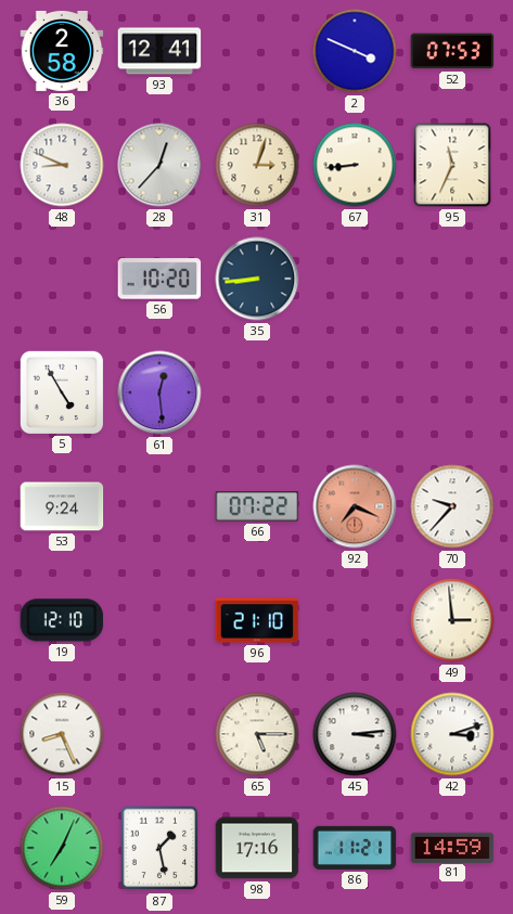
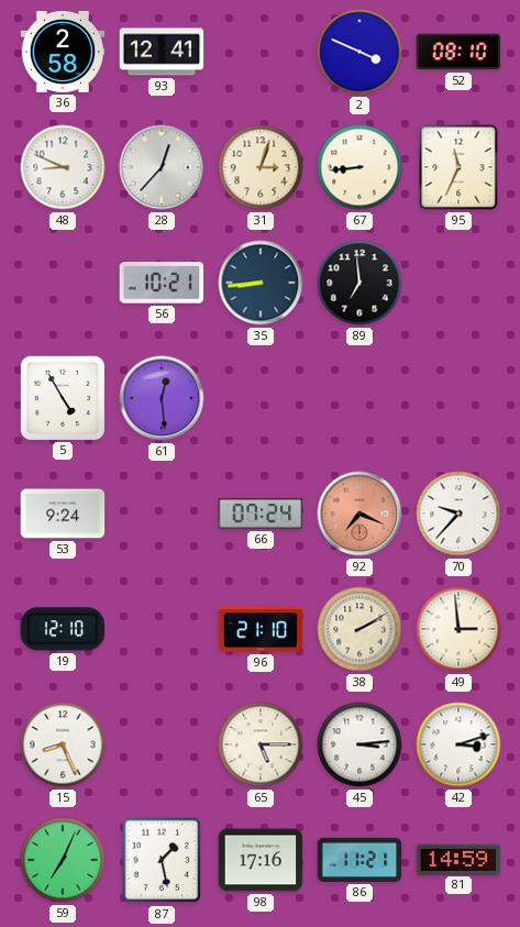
52: 07:53 -> 08:10
56: 10:20 -> 10:21
89: none -> 6:59
66: 07:22 -> 07:24
38: none -> 2:10
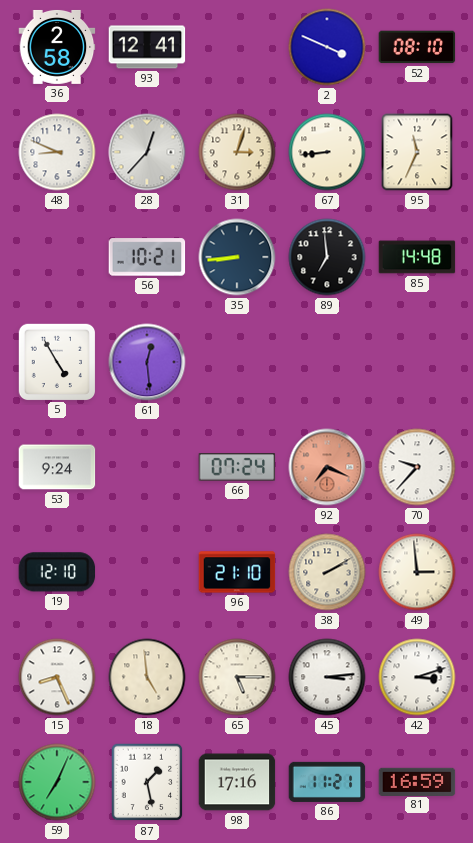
85: none -> 14:48
18: none -> 4:59
81: 14:59 -> 16:59
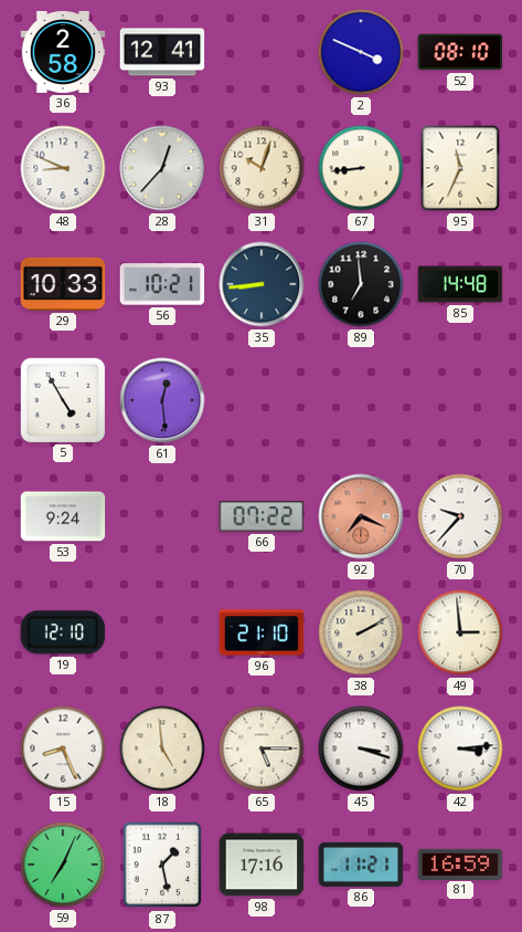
31: 3:03 -> 10:03
29: none -> 10:33
66: 07:24 -> 07:22
45: 3:14 -> 3:18
42: 3:12 -> 3:14
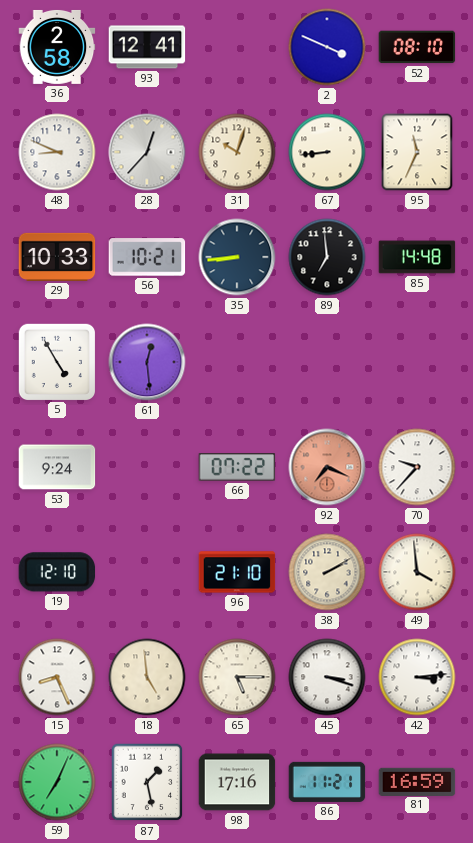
49: 2:59 -> 3:59
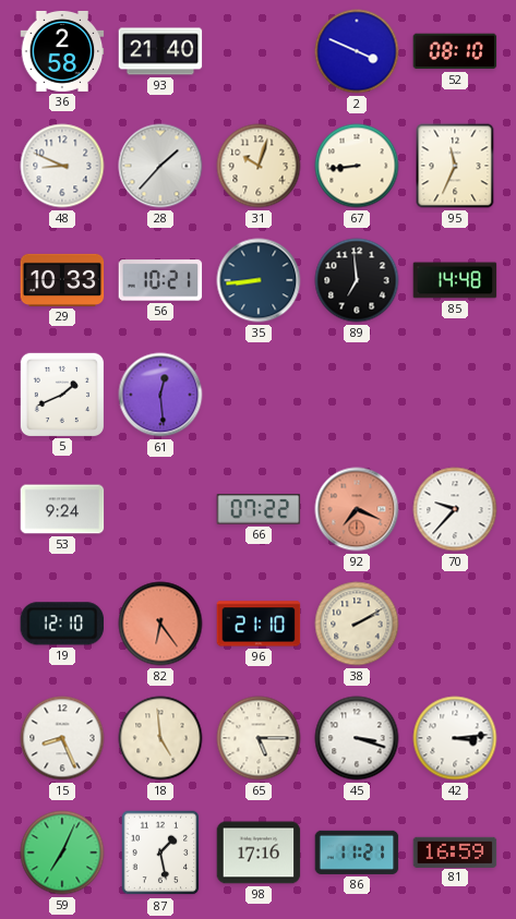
93: 12:41 -> 21:40
28: 12:37 -> 1:37
5: 4:55 -> 1:41
82: none -> 6:24
49: 3:59 -> none
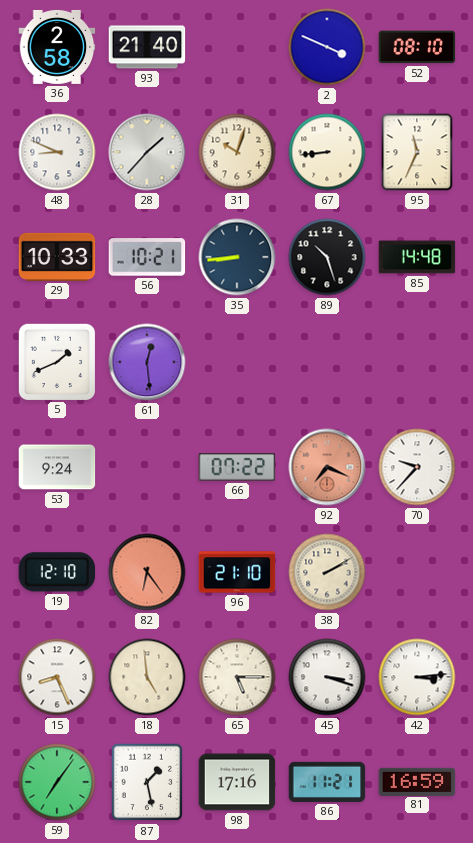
89: 6:59 -> 10:27
59: 7:04 -> 7:06
